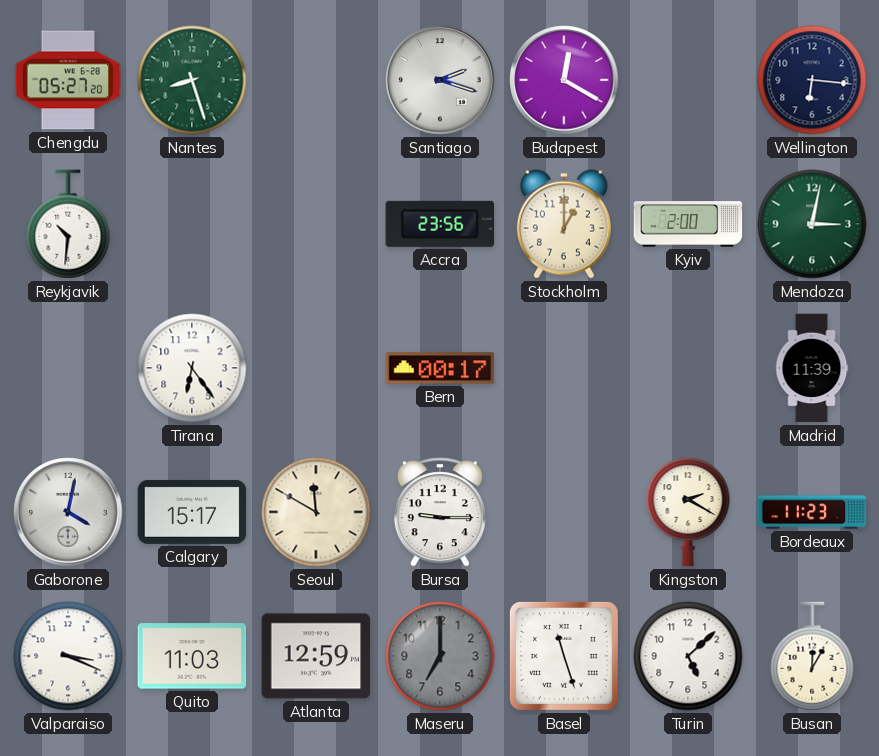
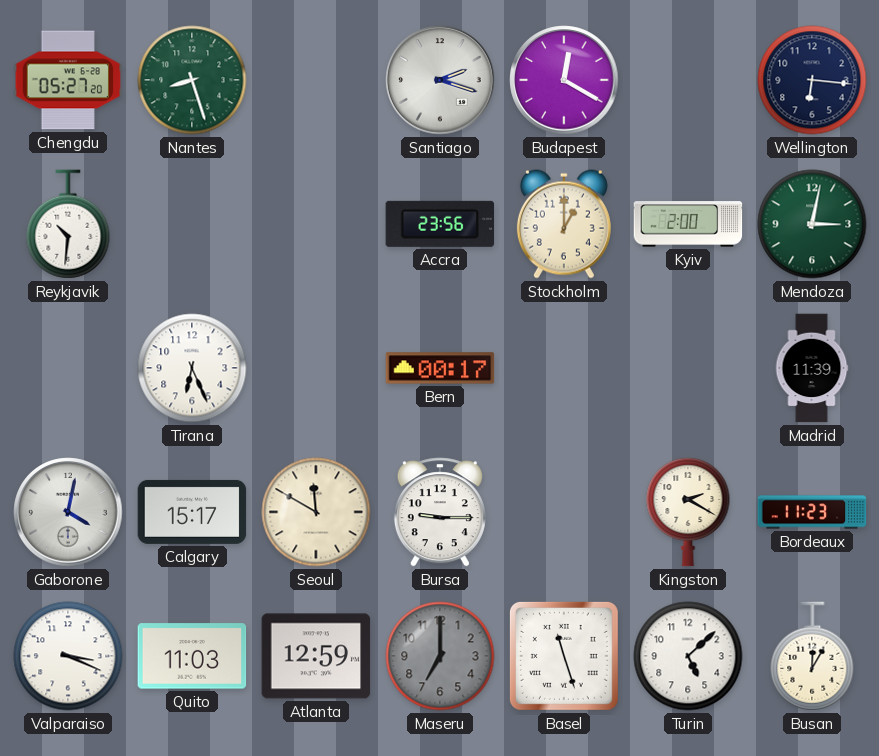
Tirana: 6:24 -> 6:26
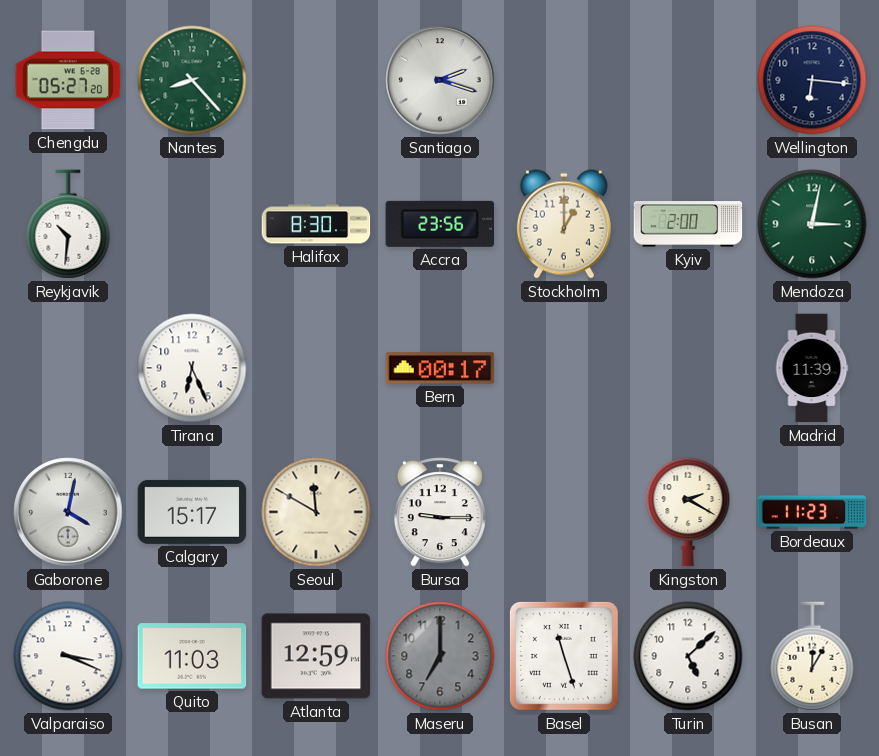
Nantes: 8:27 -> 8:23
Budapest: 12:20 -> none
Halifax: none -> 8:30
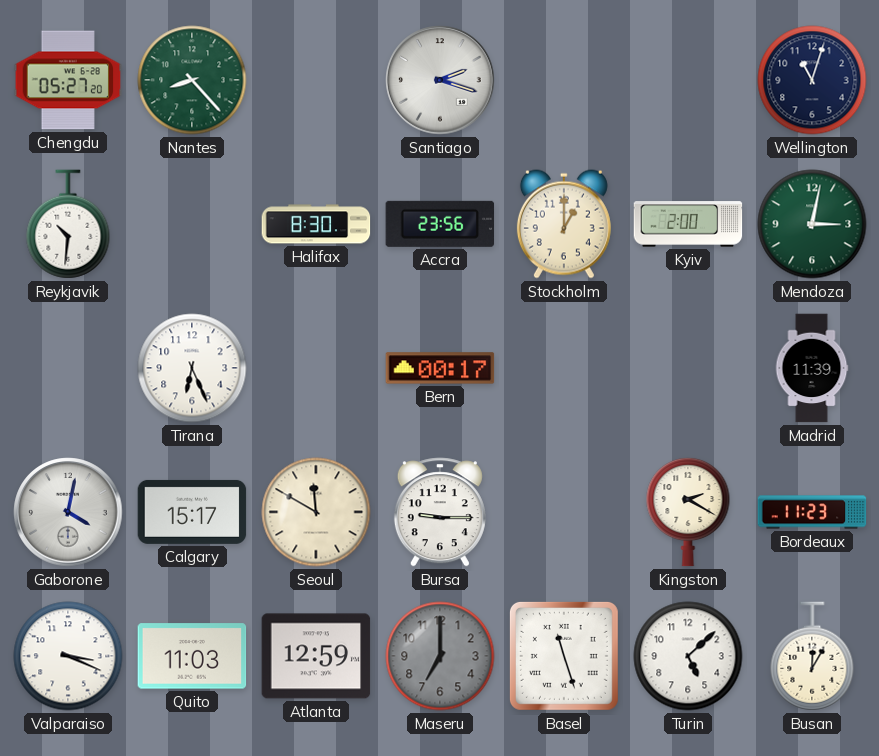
Wellington: 6:16 -> 11:03
